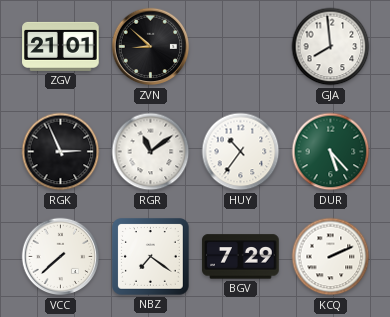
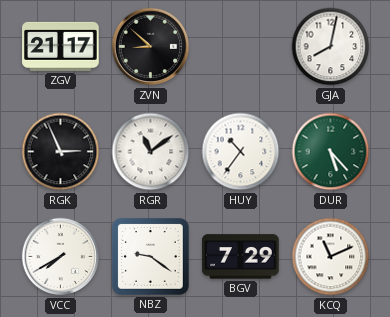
ZGV: 21:01 -> 21:17
GJA: 7:59 -> 8:02
VCC: 7:38 -> 7:40
NBZ: 7:21 -> 9:21
KCQ: 2:11 -> 11:11
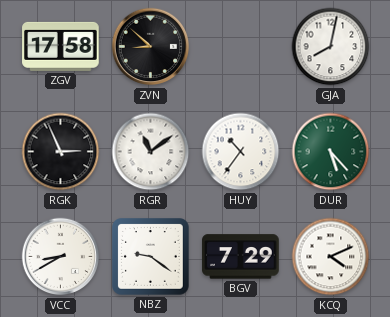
ZGV: 21:17 -> 17:58
VCC: 7:40 -> 8:40
KCQ: 11:11 -> 4:11
